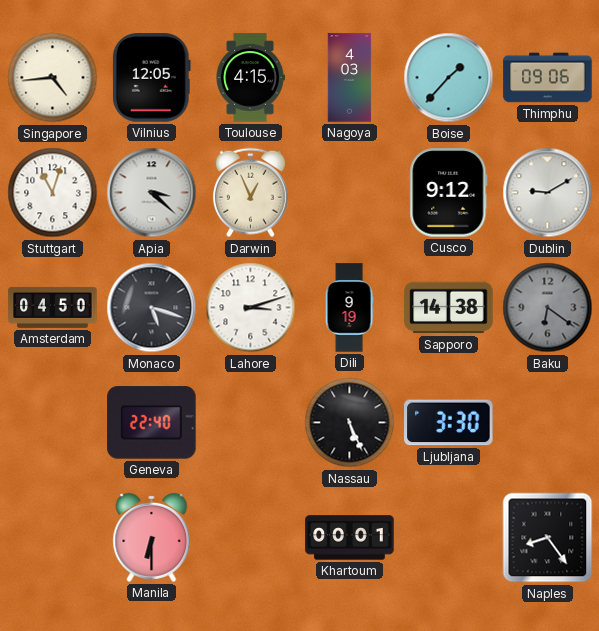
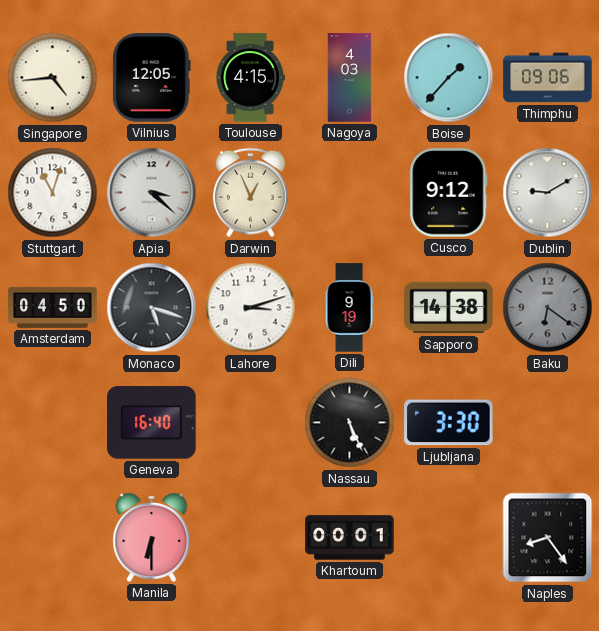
Geneva: 22:40 -> 16:40
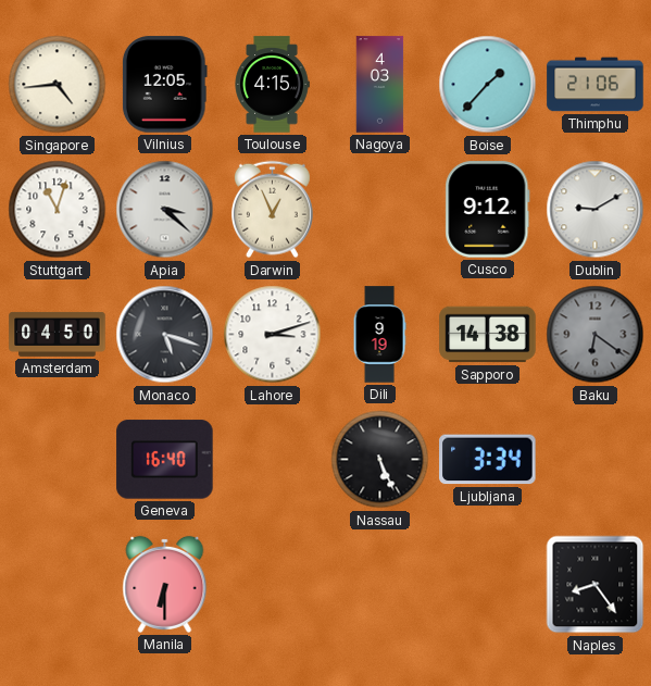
Thimphu: 09:06 -> 21:06
Ljubljana: 3:30 -> 3:34
Khartoum: 00:01 -> none
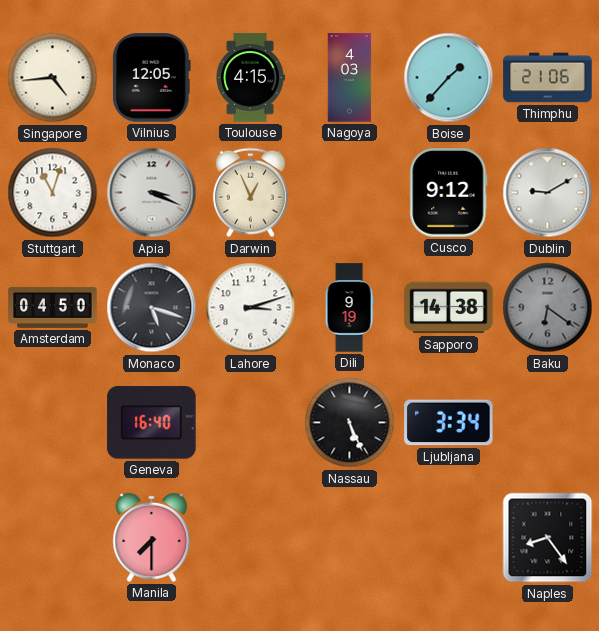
Apia: 3:22 -> 3:19
Manila: 6:30 -> 7:30
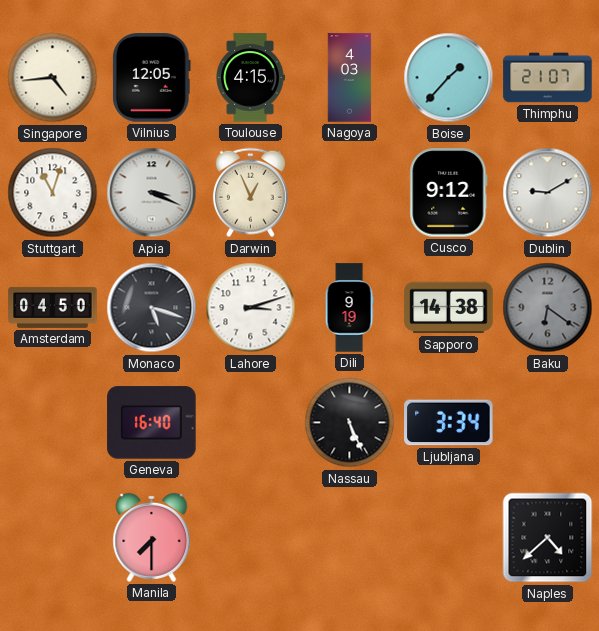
Thimphu: 21:06 -> 21:07
Naples: 8:24 -> 4:38
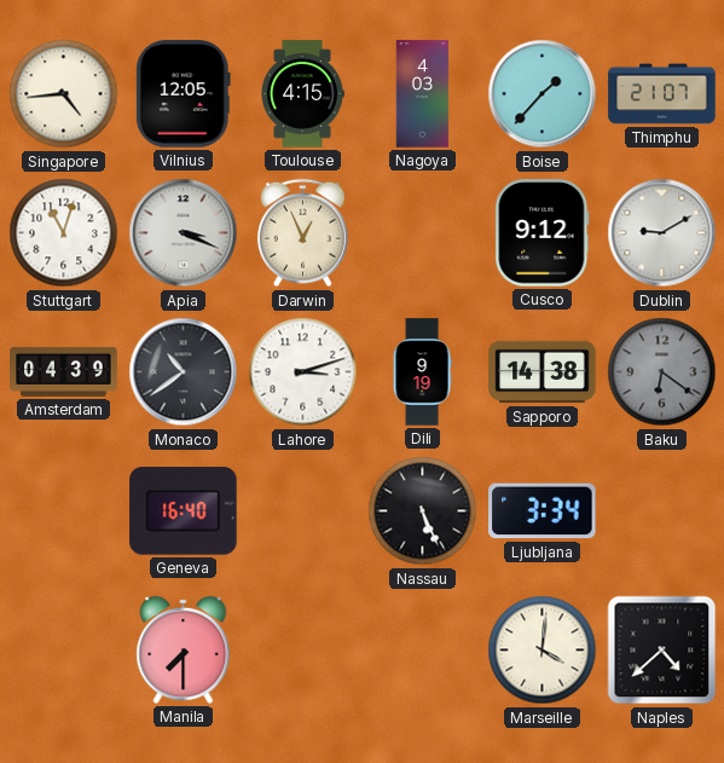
Amsterdam: 04:50 -> 04:39
Monaco: 5:18 -> 10:39
Marseille: none -> 4:01
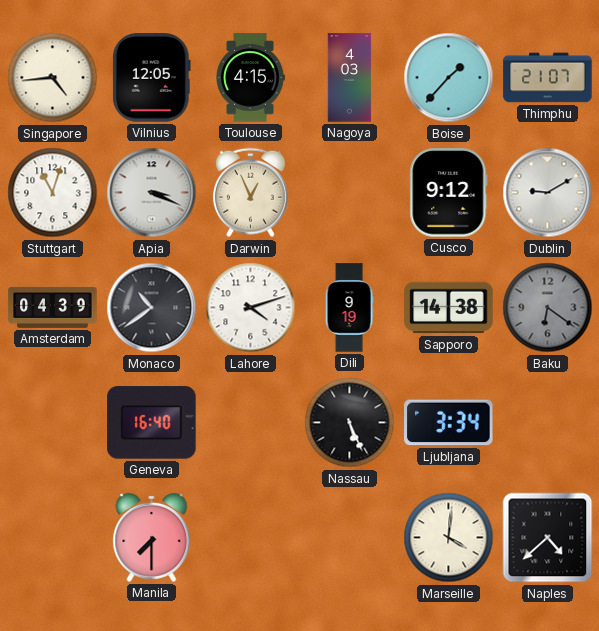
Lahore: 3:12 -> 4:12
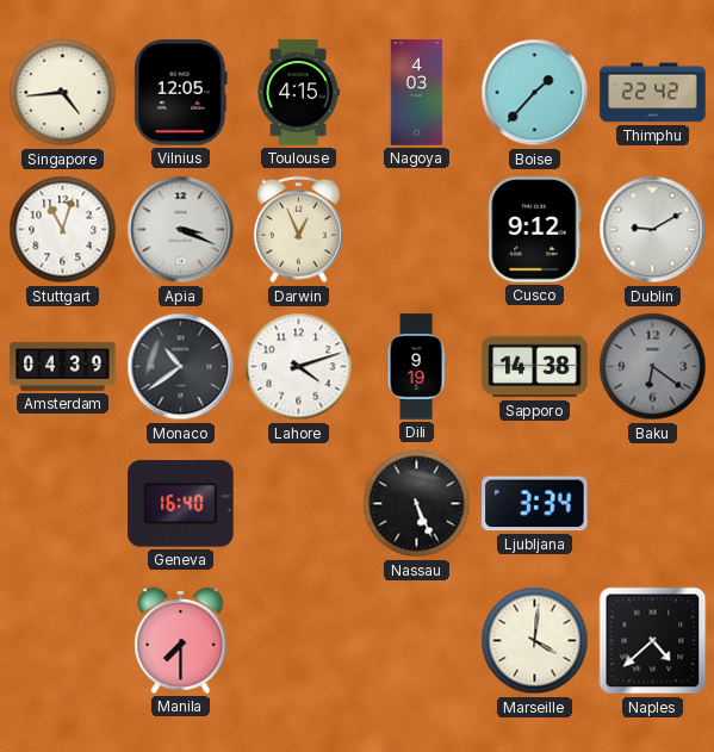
Thimphu: 21:07 -> 22:42
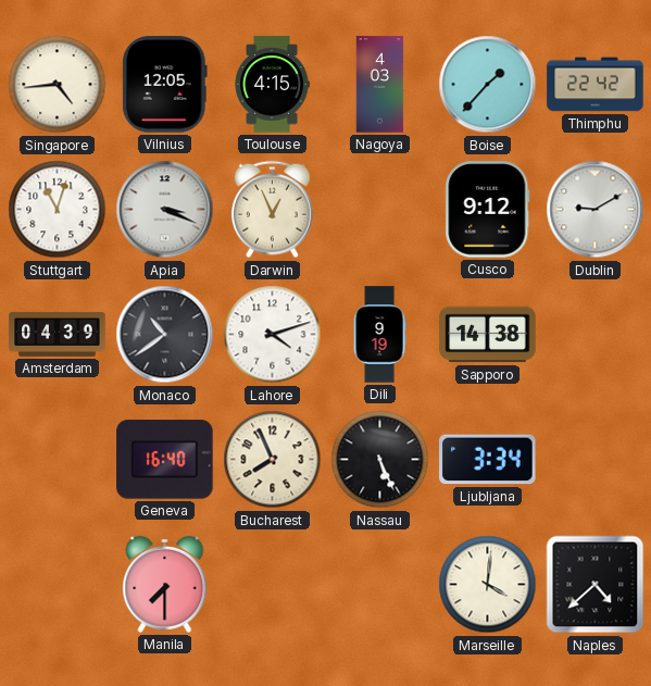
Baku: 6:21 -> none
Bucharest: none -> 7:56
